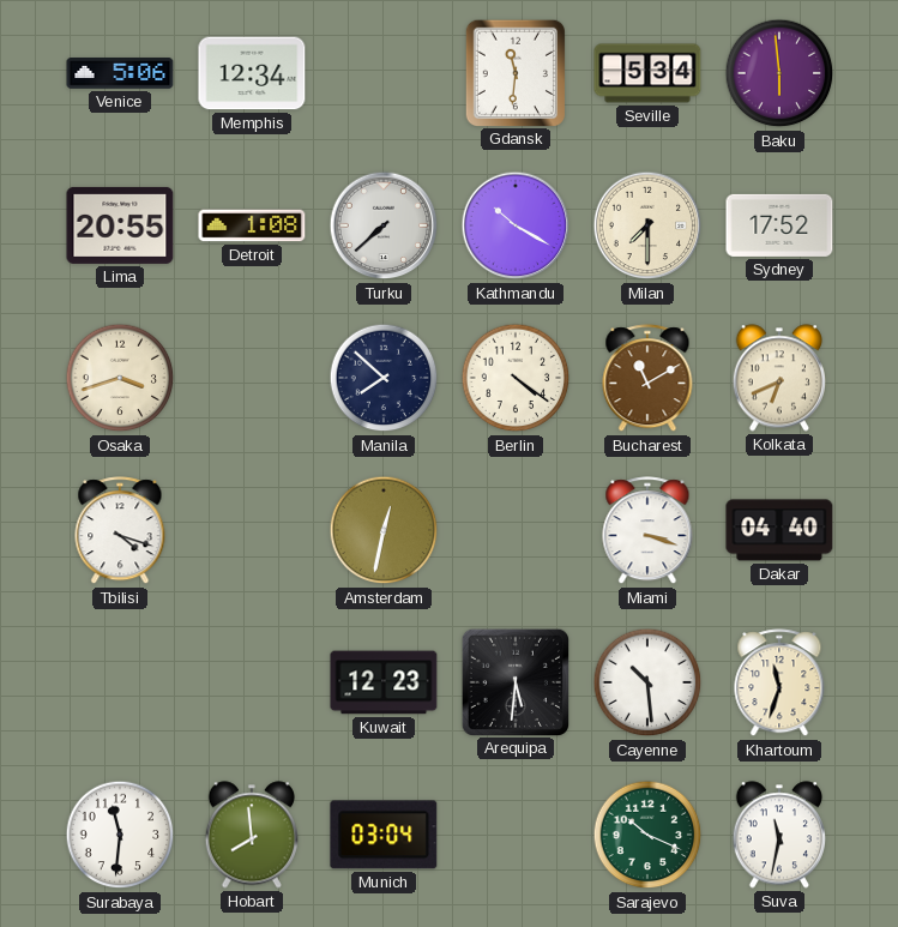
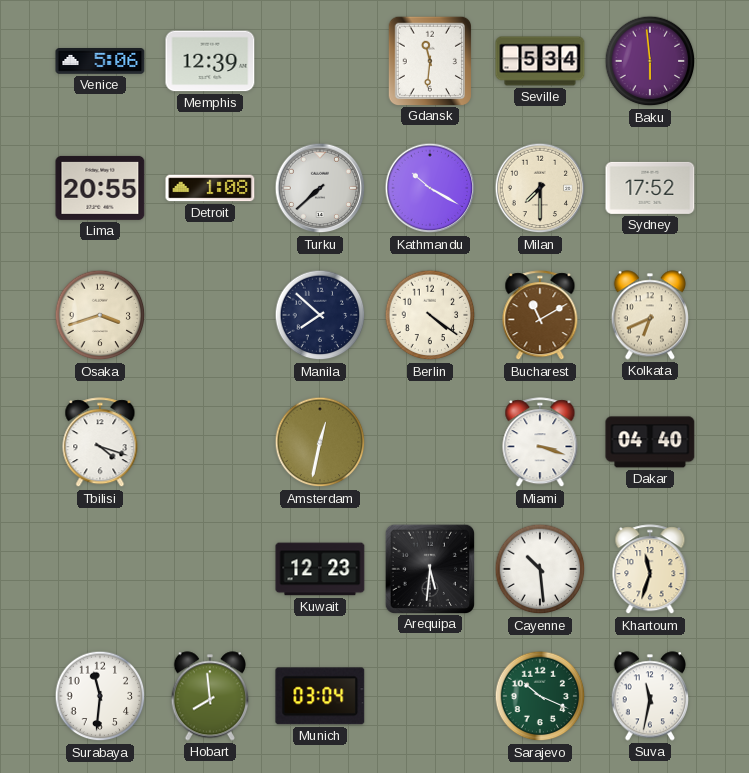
Memphis: 12:34 -> 12:39
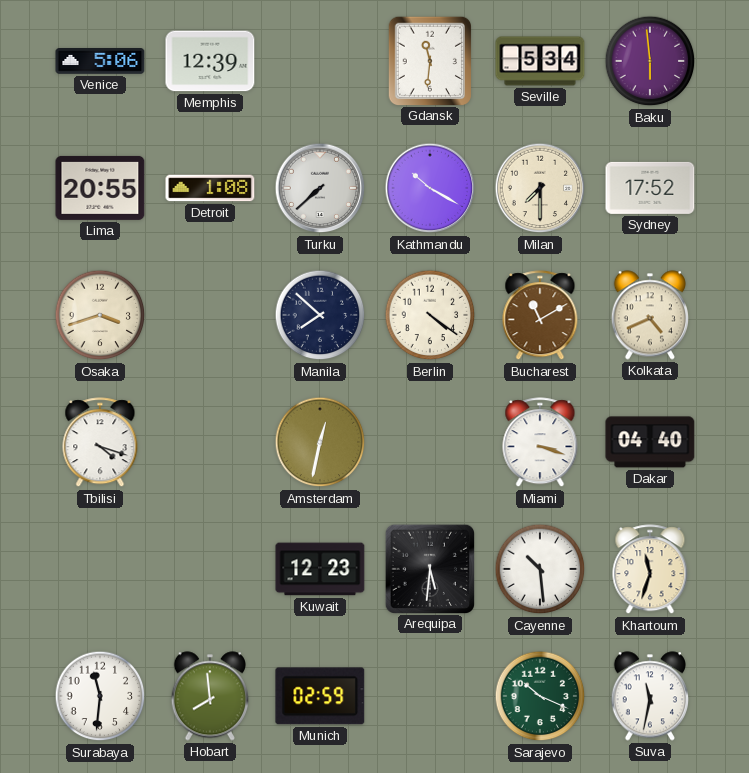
Kolkata: 6:41 -> 4:41
Munich: 03:04 -> 02:59
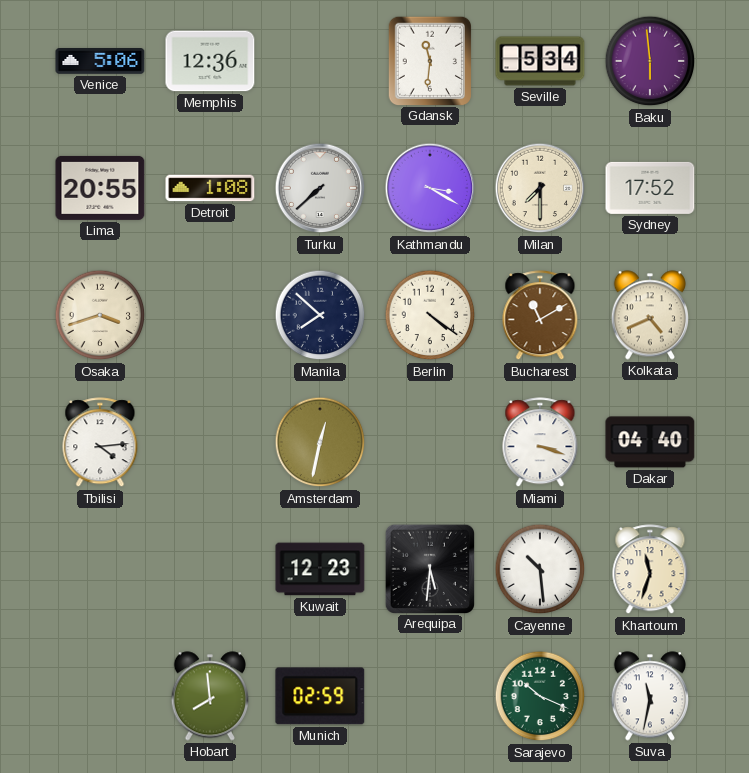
Memphis: 12:39 -> 12:36
Kathmandu: 10:20 -> 3:20
Tbilisi: 4:18 -> 4:14
Surabaya: 11:31 -> none
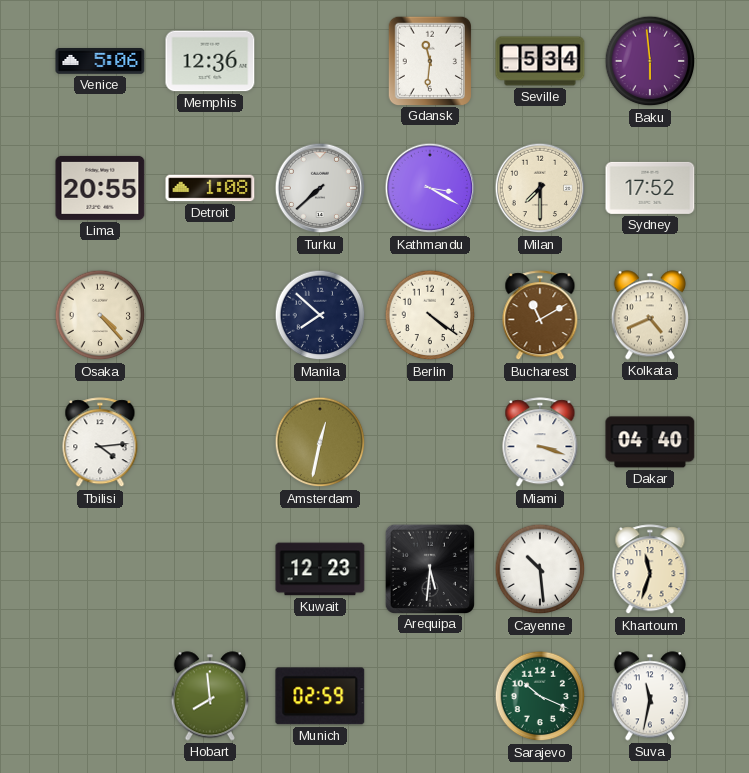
Osaka: 3:42 -> 4:23
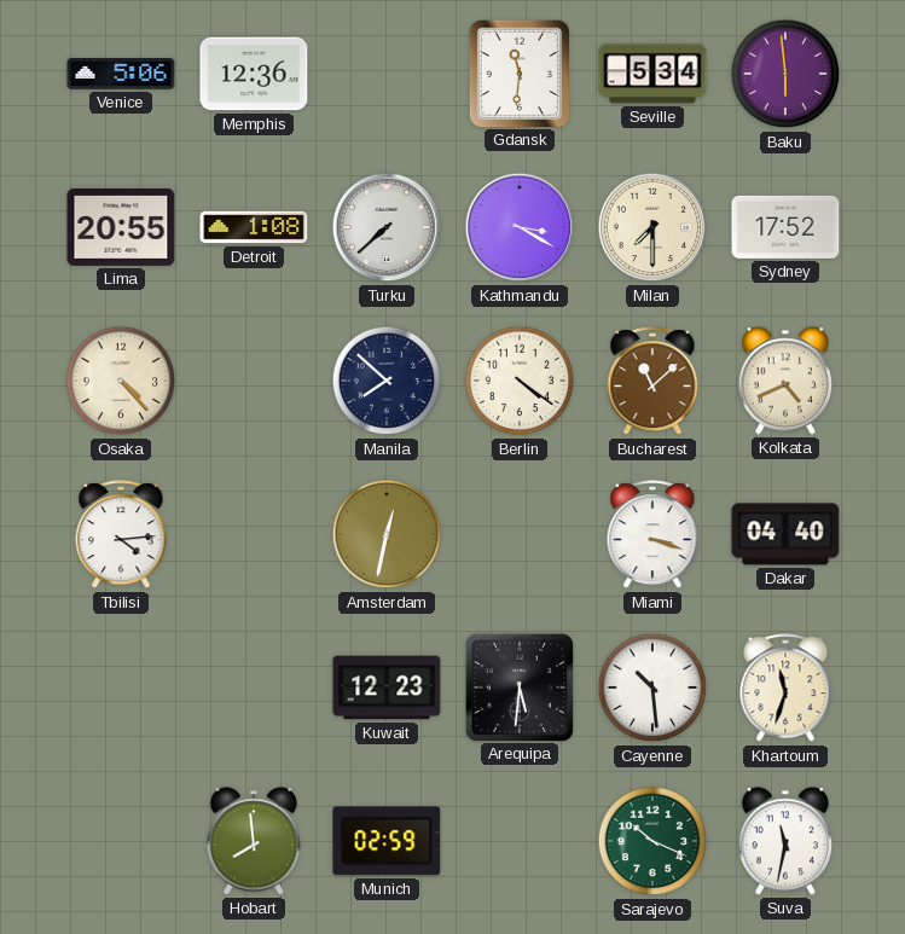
Bucharest: 11:10 -> 11:08
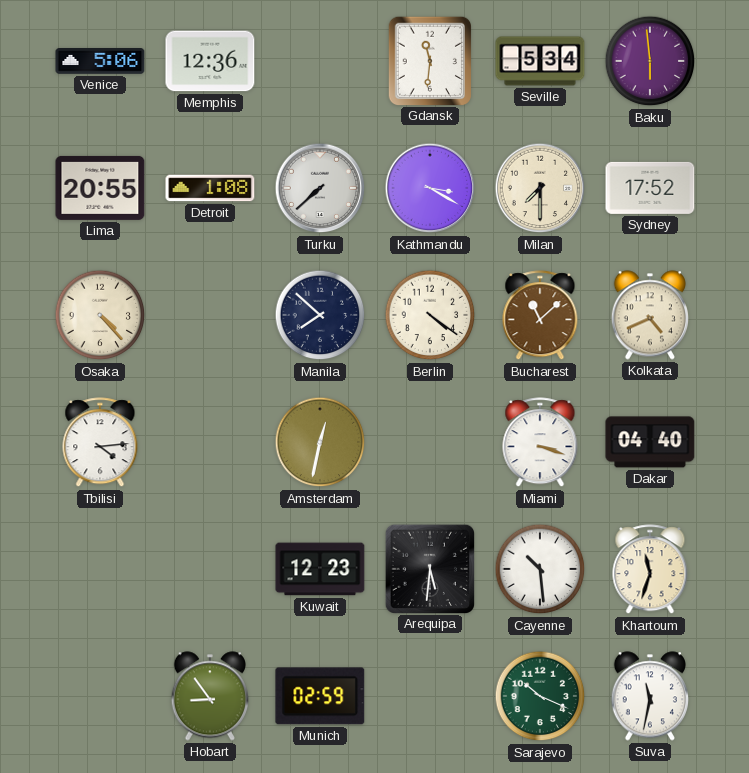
Hobart: 7:59 -> 8:54
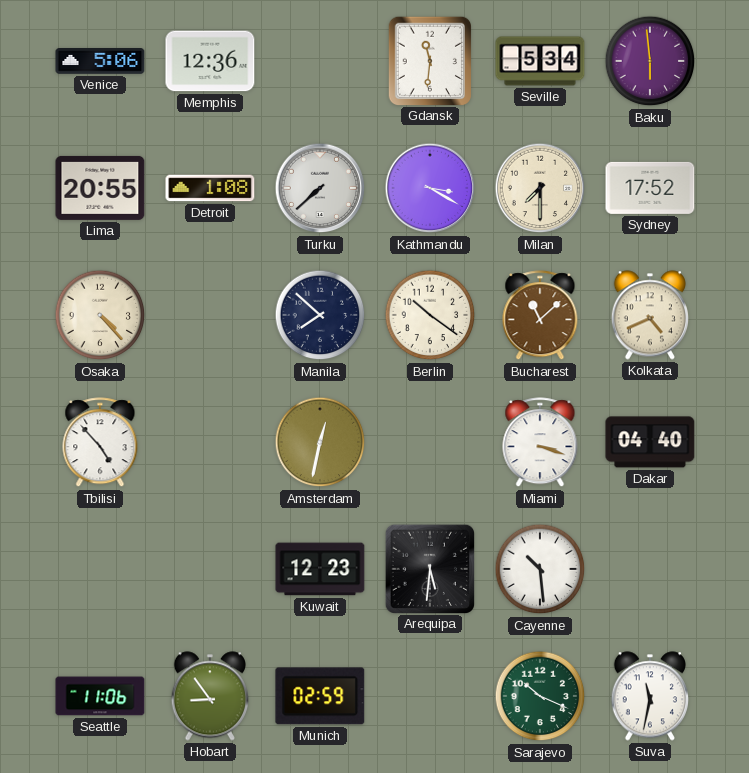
Berlin: 4:21 -> 10:21
Tbilisi: 4:14 -> 4:53
Khartoum: 11:33 -> none
Seattle: none -> 11:06
